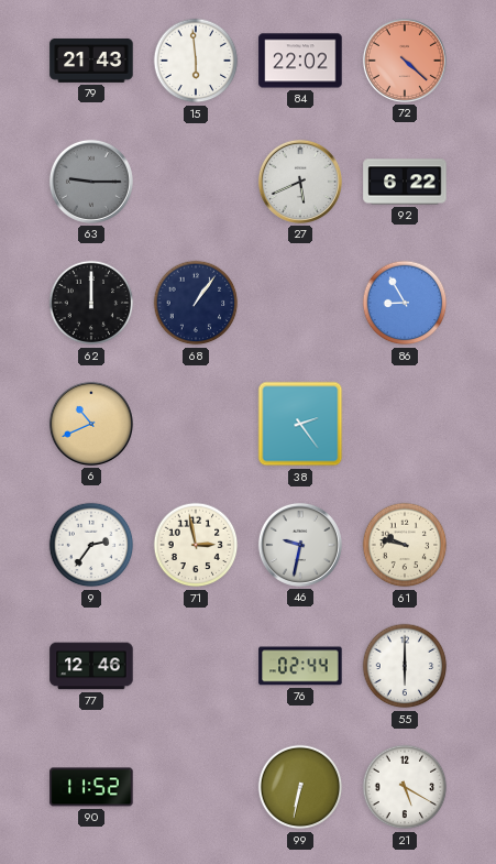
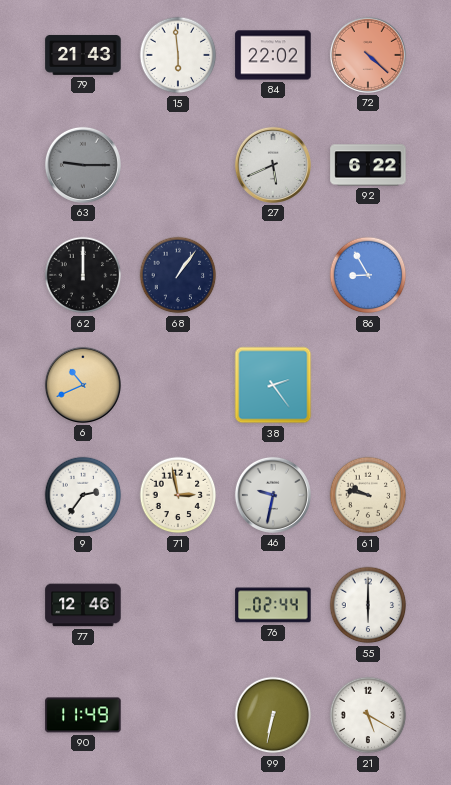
90: 11:52 -> 11:49
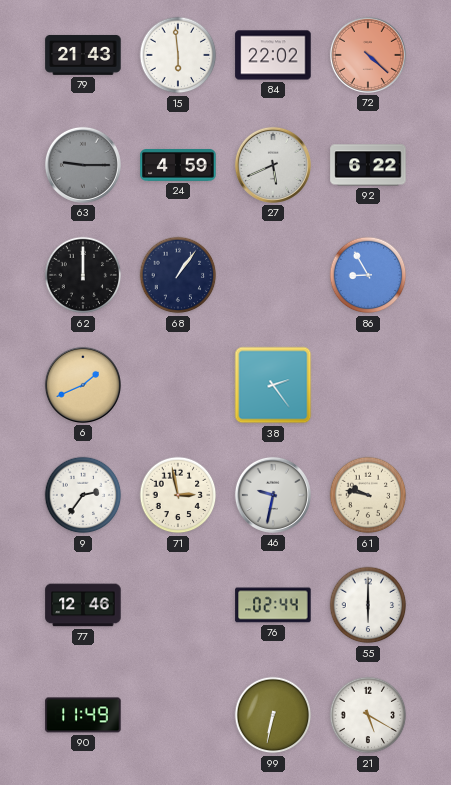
24: none -> 4:59
6: 10:41 -> 1:41
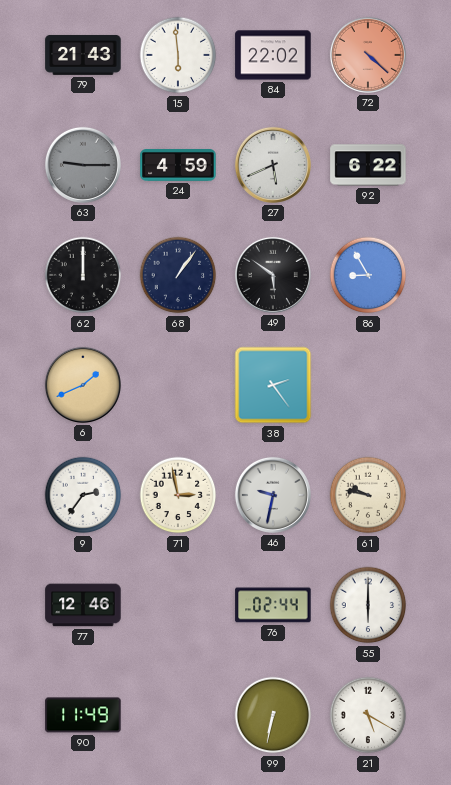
49: none -> 5:51
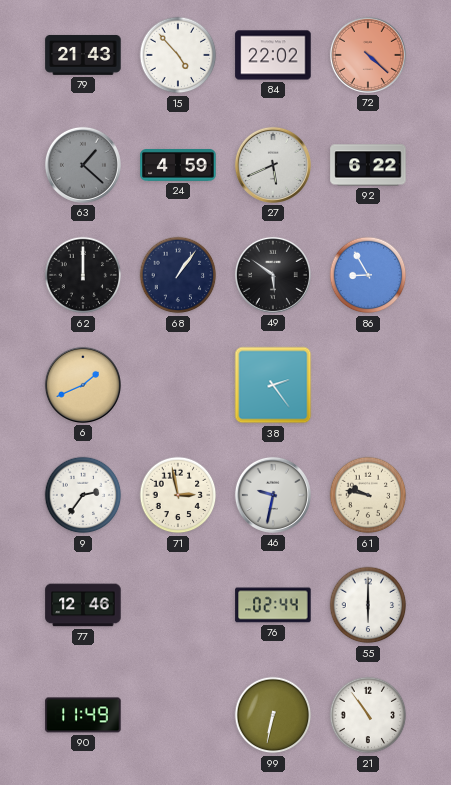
15: 5:59 -> 4:53
63: 9:15 -> 1:22
21: 5:20 -> 10:54
